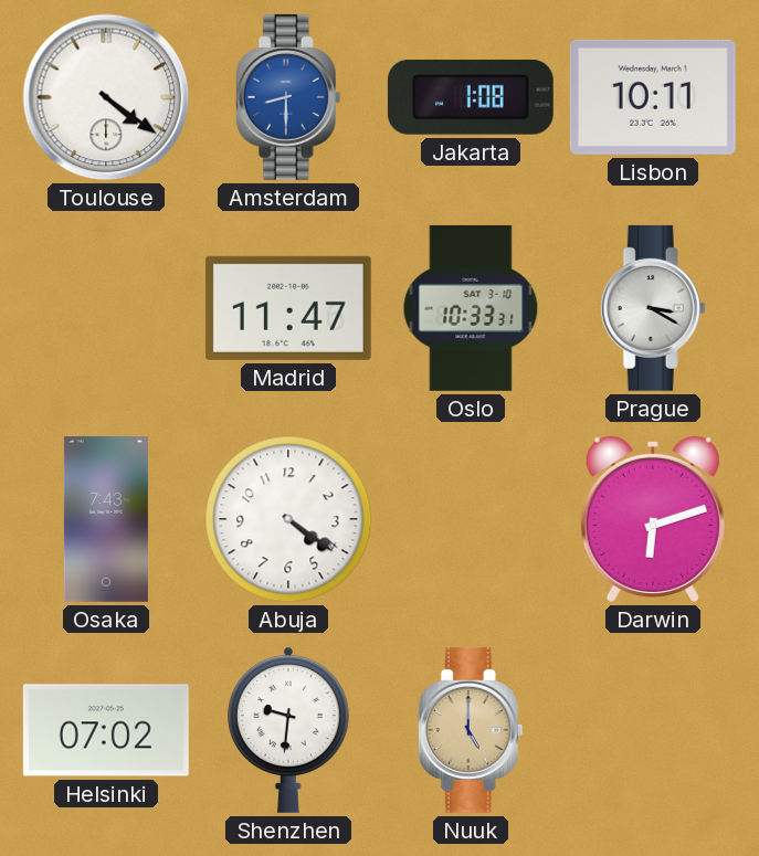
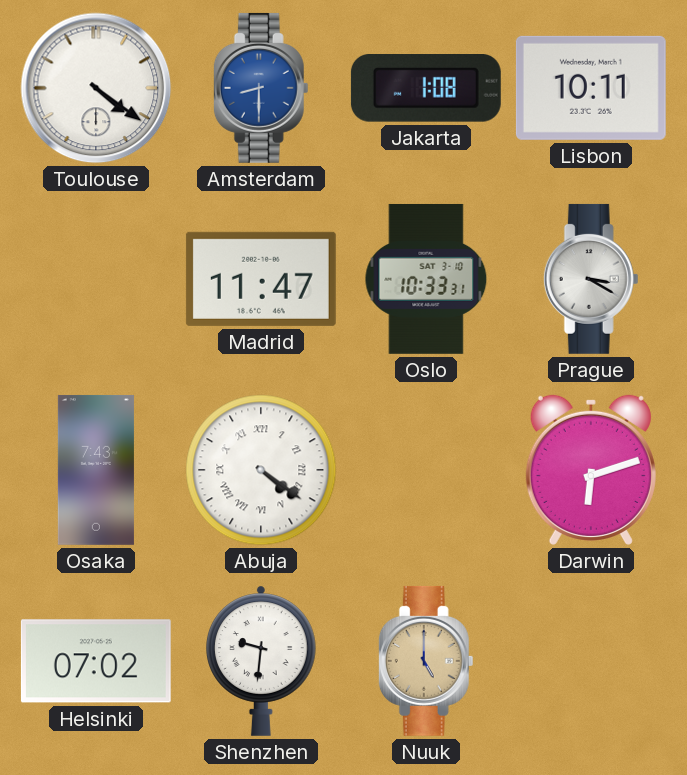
Abuja numerals: Arabic -> Roman
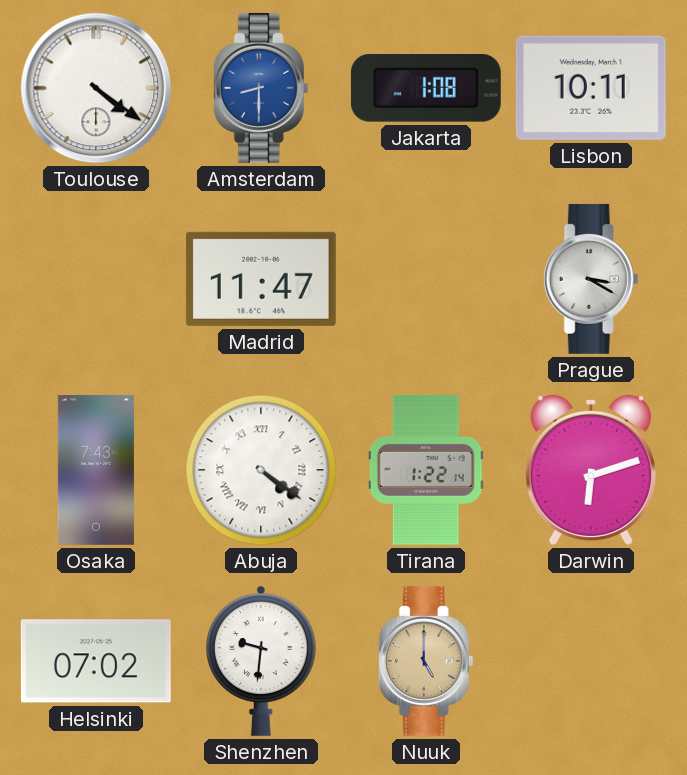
Oslo: 10:33 -> none
Tirana: none -> 1:22
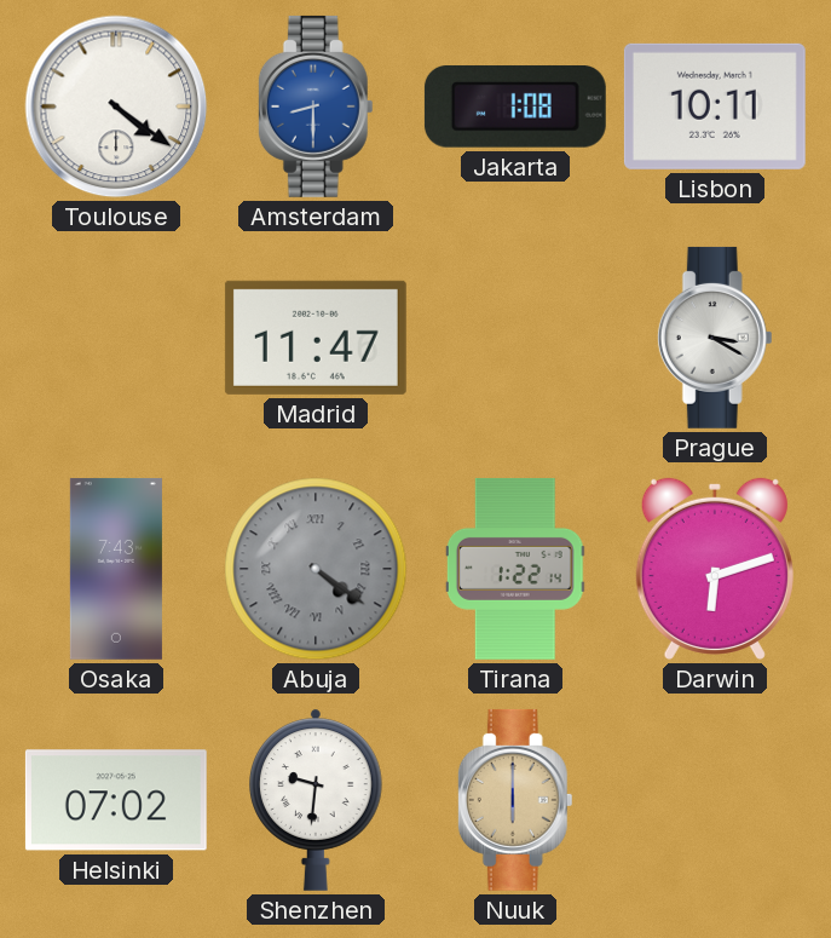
Abuja dial: white -> grey
Nuuk: 5:00 -> 6:00
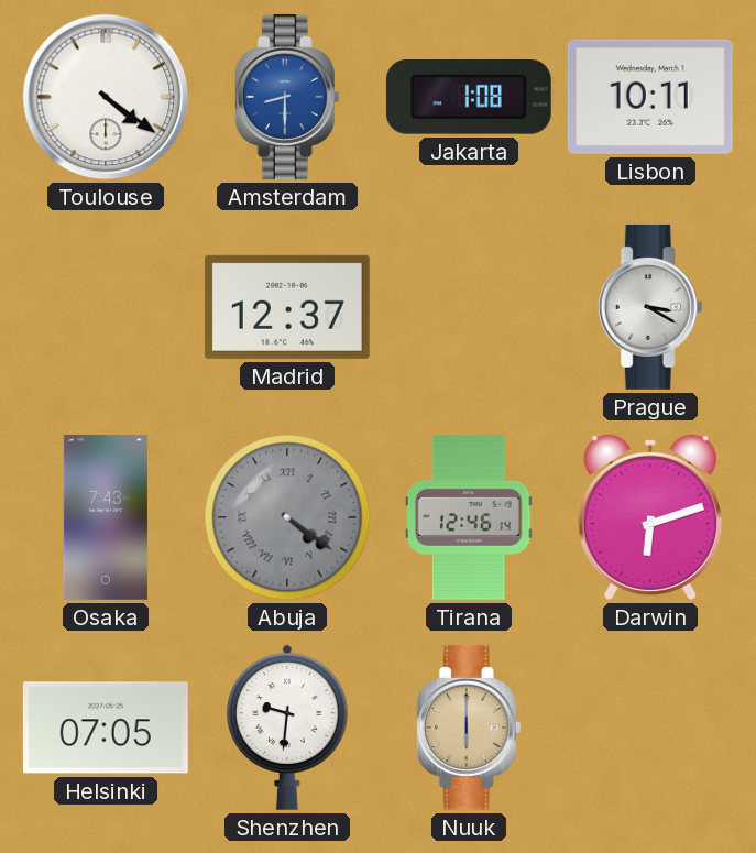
Madrid: 11:47 -> 12:37
Tirana: 1:22 -> 12:46
Helsinki: 07:02 -> 07:05
